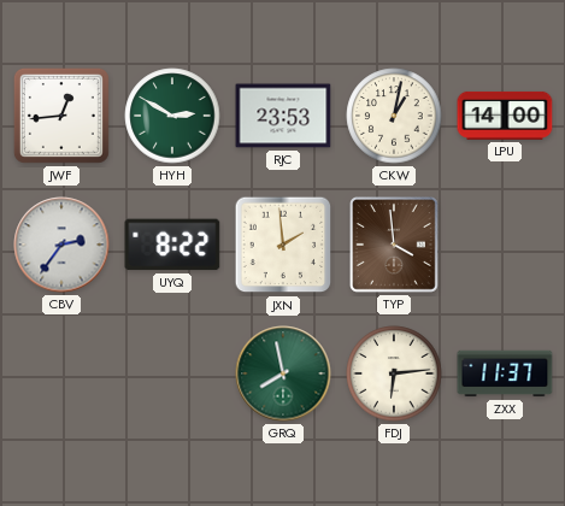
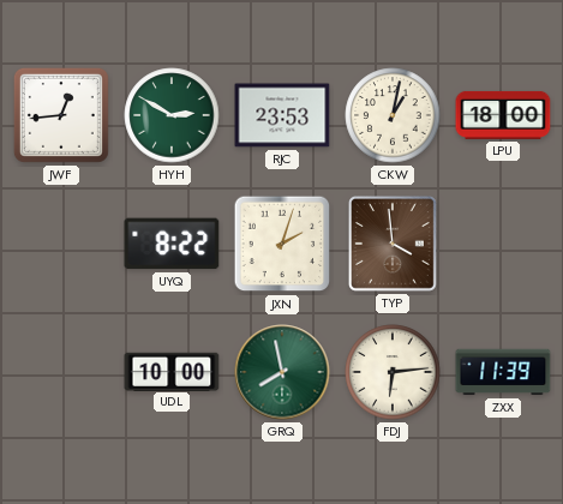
LPU: 14:00 -> 18:00
CBV: 2:36 -> none
JXN: 1:59 -> 2:03
UDL: none -> 10:00
ZXX: 11:37 -> 11:39
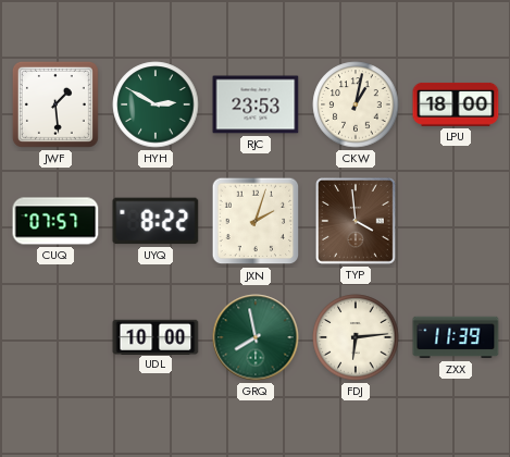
JWF: 12:44 -> 1:29
CUQ: none -> 07:57
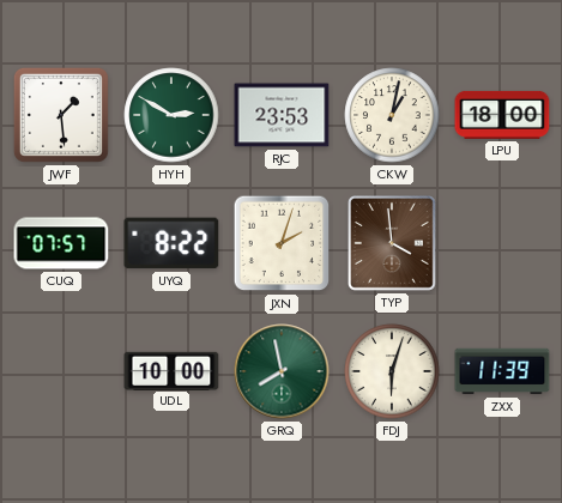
FDJ: 6:14 -> 6:03
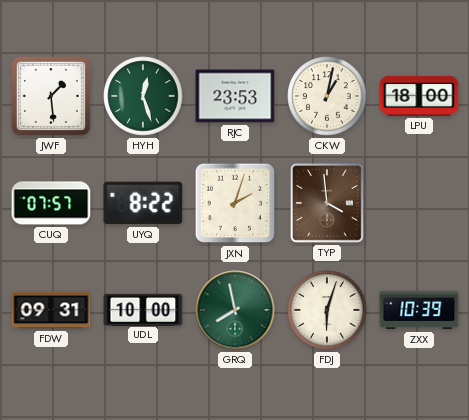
HYH: 2:50 -> 12:27
FDW: none -> 09:31
ZXX: 11:39 -> 10:39
